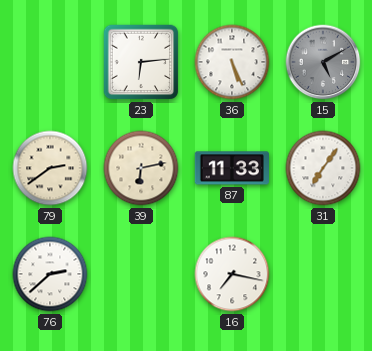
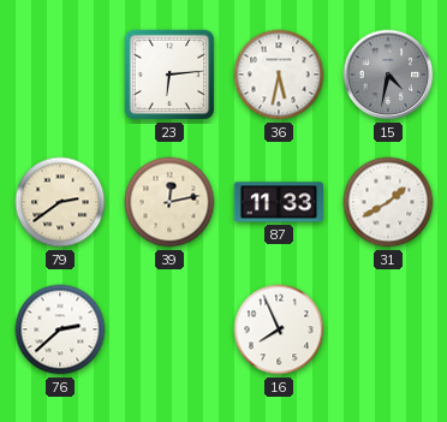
36: 5:26 -> 5:32
15: 5:10 -> 4:32
39: 6:13 -> 12:13
31: 7:06 -> 1:40
16: 7:17 -> 7:56
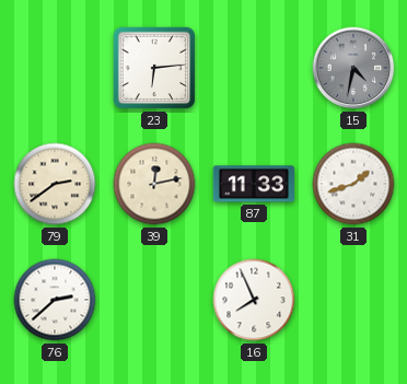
36: 5:32 -> none
31: 1:40 -> 1:42
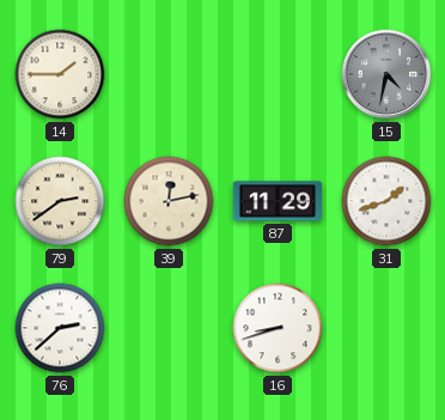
14: none -> 1:45
23: 6:14 -> none
87: 11:33 -> 11:29
16: 7:56 -> 8:42
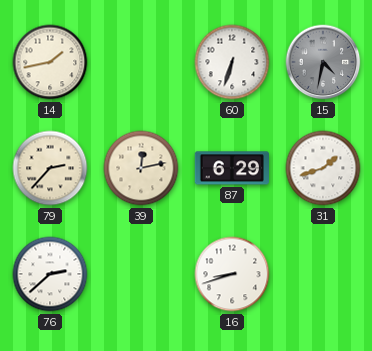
14: 1:45 -> 1:43
60: none -> 6:33
79: 2:39 -> 2:37
87: 11:29 -> 6:29
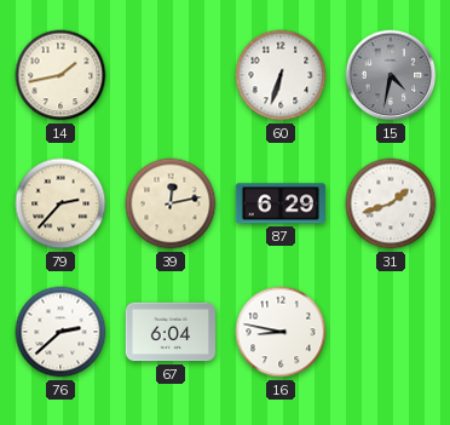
67: none -> 6:04
16: 8:42 -> 8:47
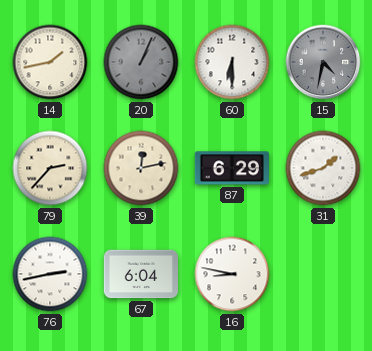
20: none -> 1:04
60: 6:33 -> 6:30
76: 2:38 -> 2:43
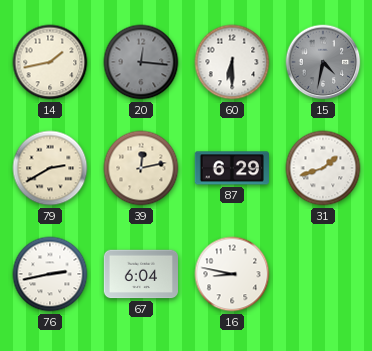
20: 1:04 -> 12:16
79: 2:37 -> 2:40
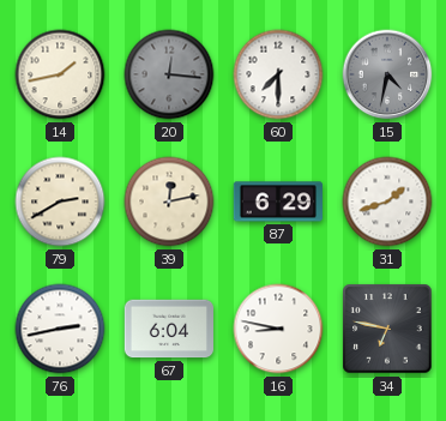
60: 6:30 -> 7:30
34: none -> 6:47
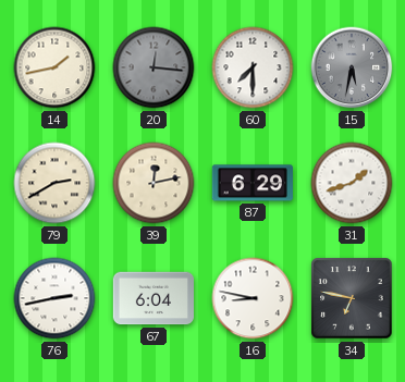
15: 4:32 -> 5:32
